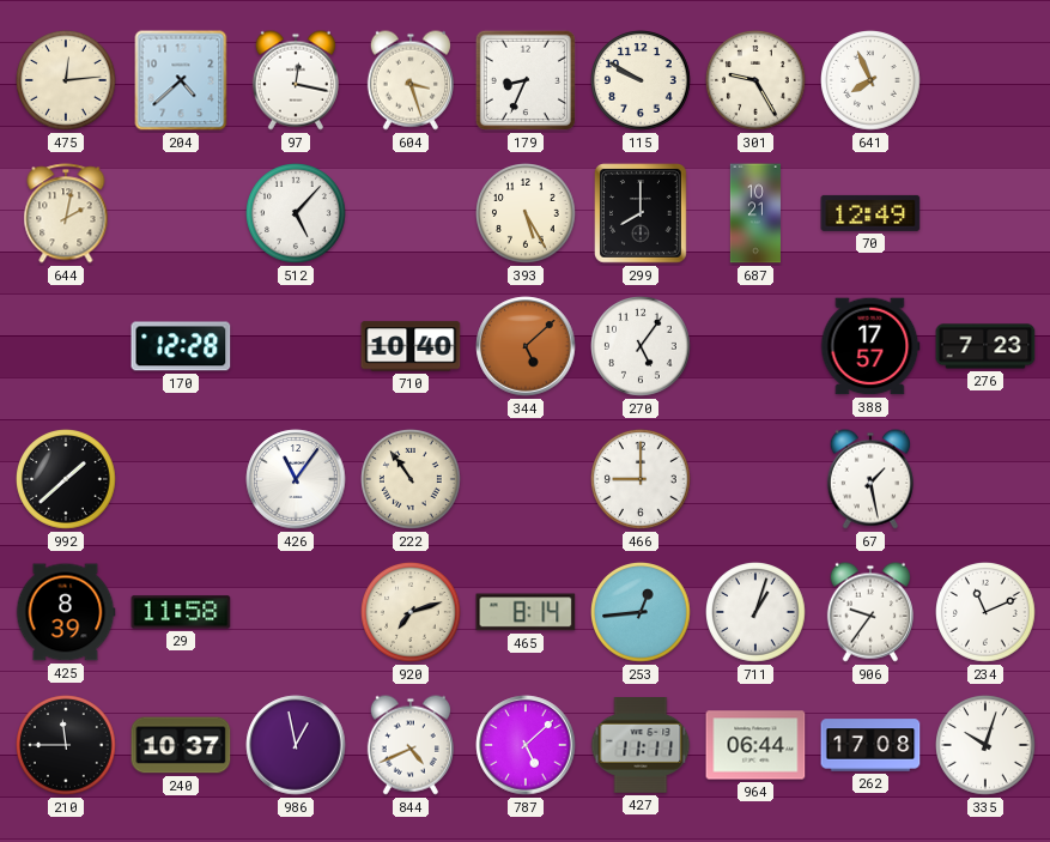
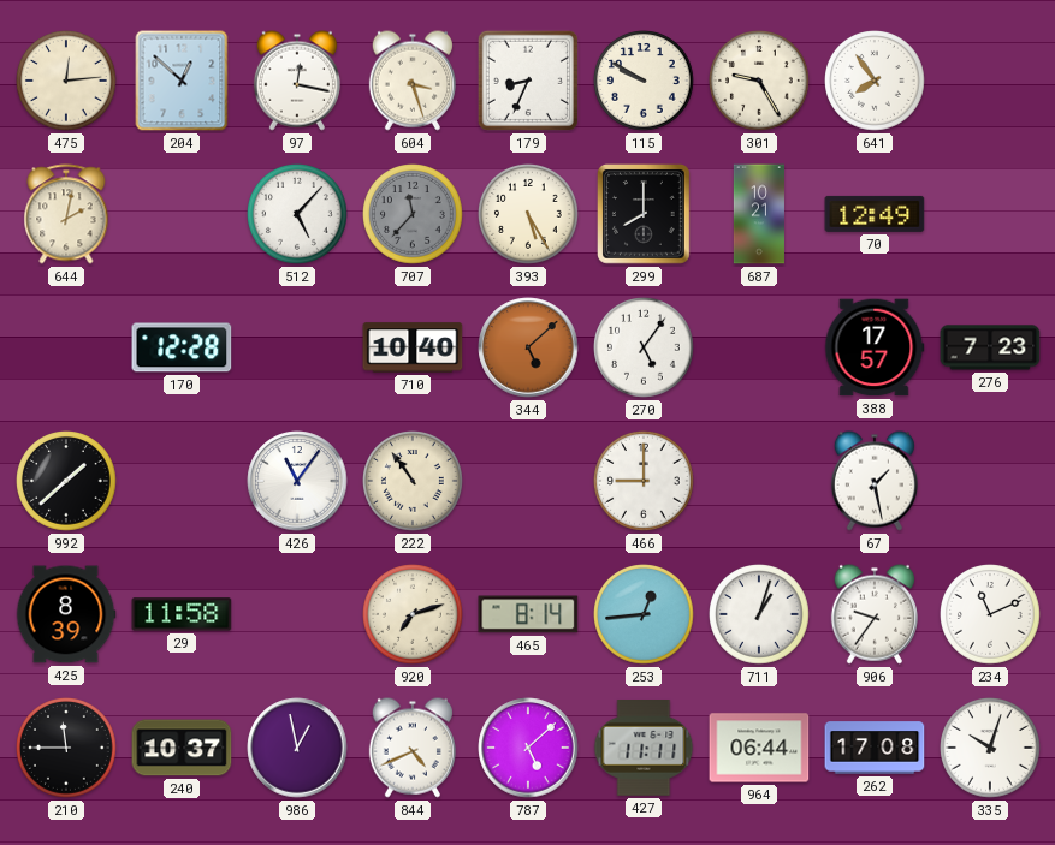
204: 4:38 -> 12:52
641: 7:56 -> 7:54
707: none -> 11:37
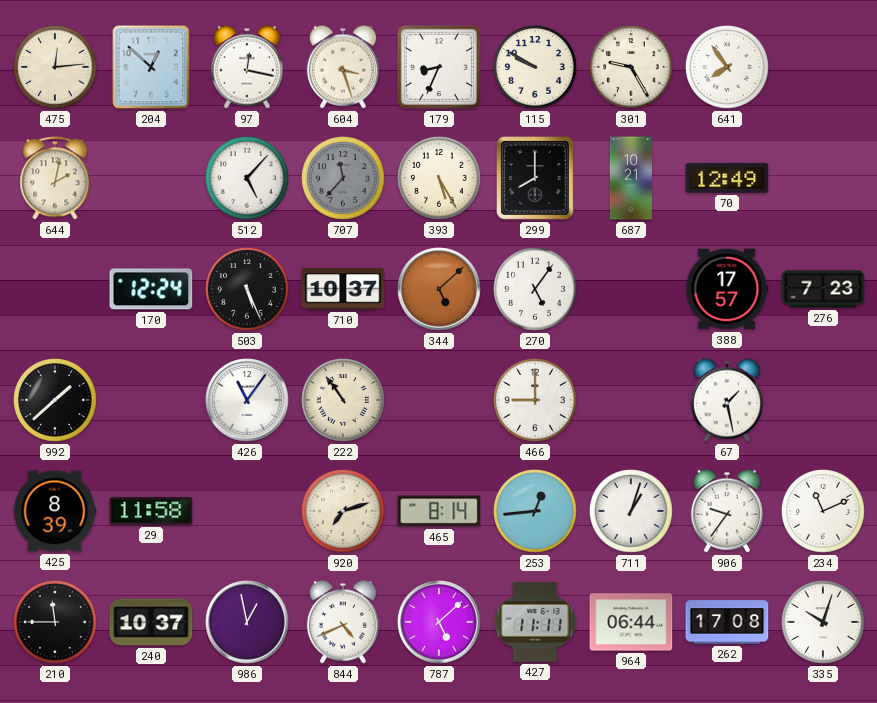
170: 12:28 -> 12:24
503: none -> 5:26
710: 10:40 -> 10:37
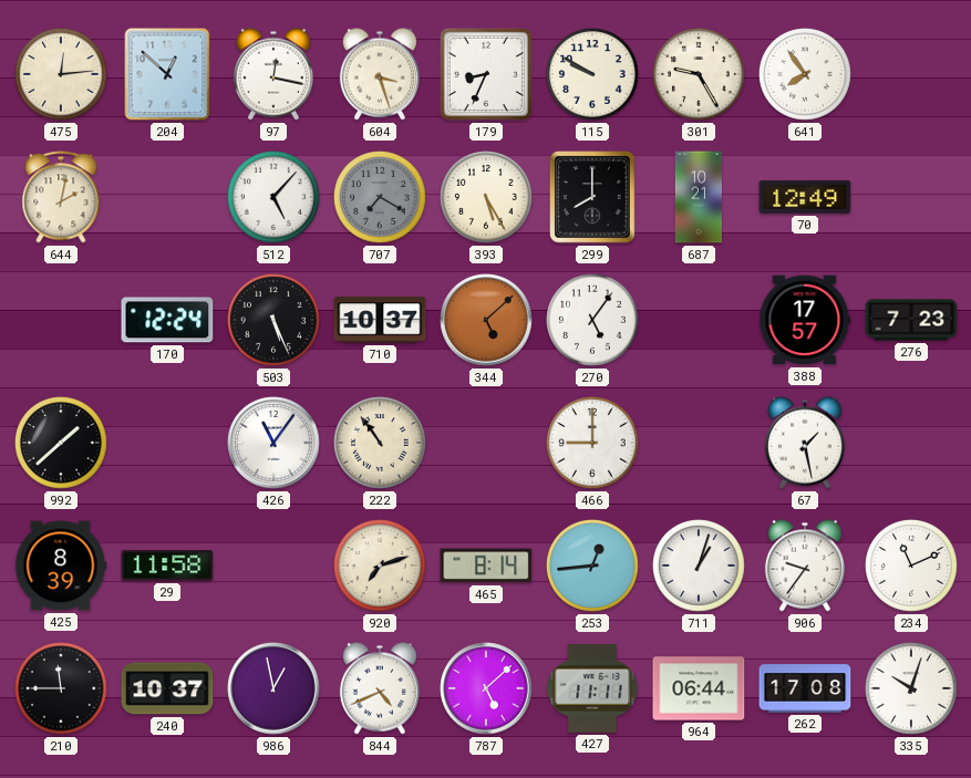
707: 11:37 -> 7:20
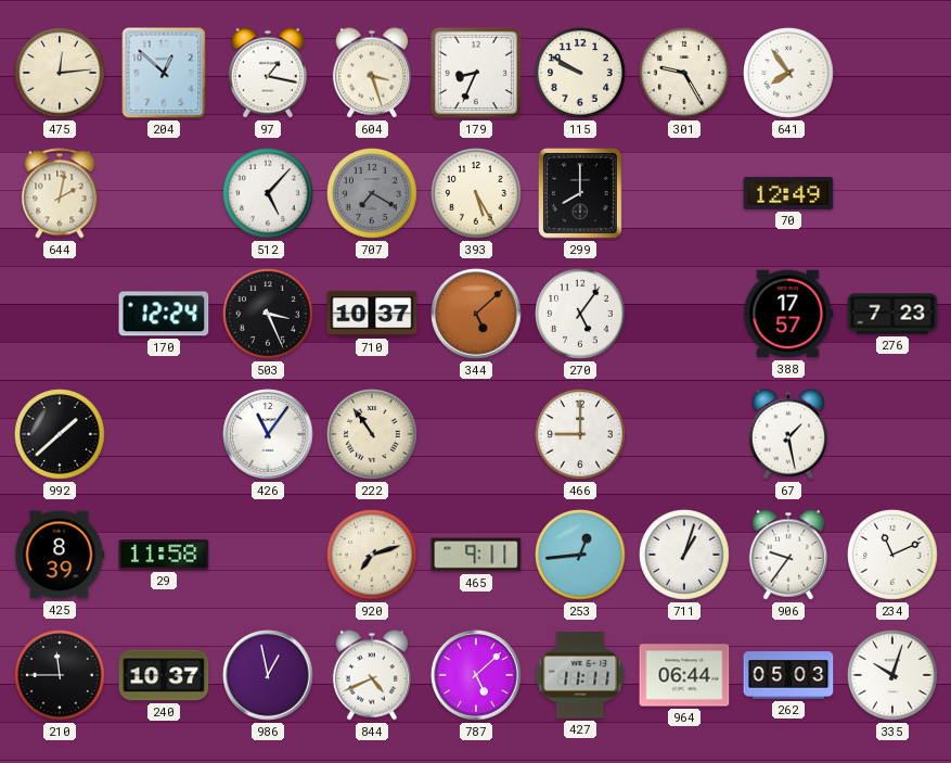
97: 12:17 -> 1:17
687: 10:21 -> none
503: 5:26 -> 3:26
465: 8:14 -> 9:11
262: 17:08 -> 05:03
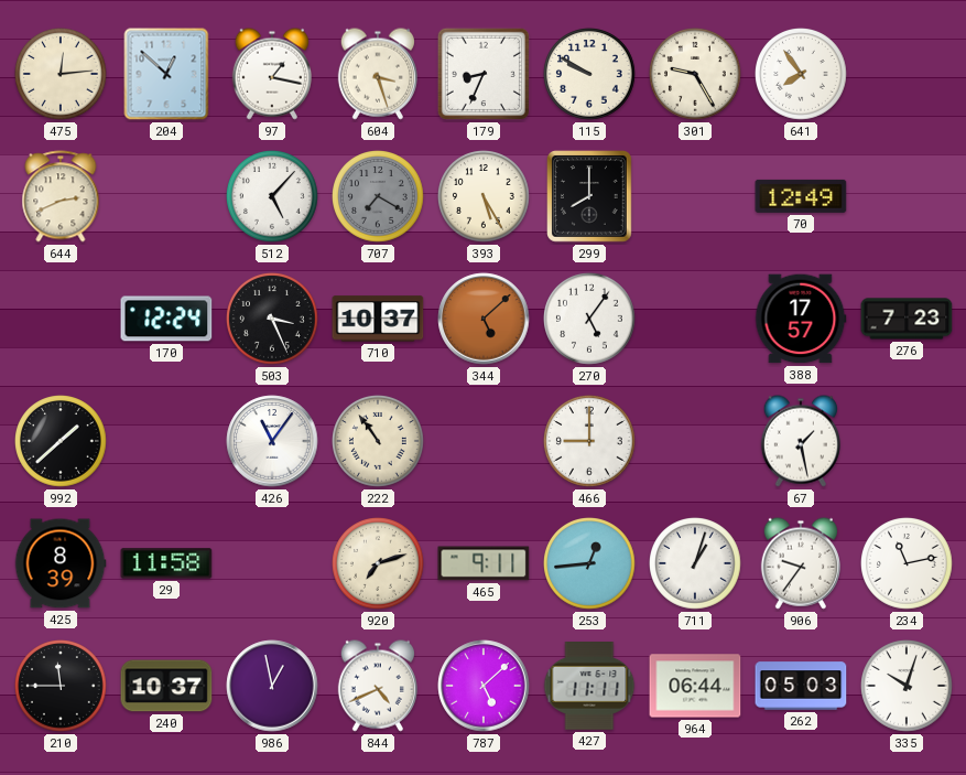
644: 2:02 -> 2:41
234: 11:11 -> 11:13
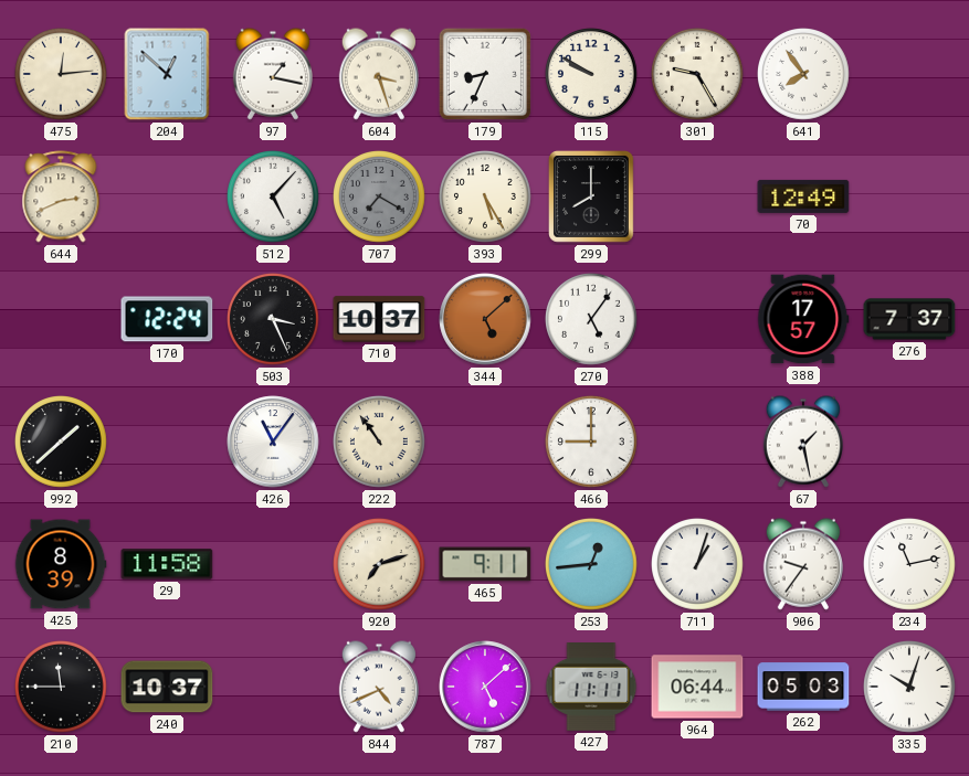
276: 7:23 -> 7:37
986: 12:58 -> none
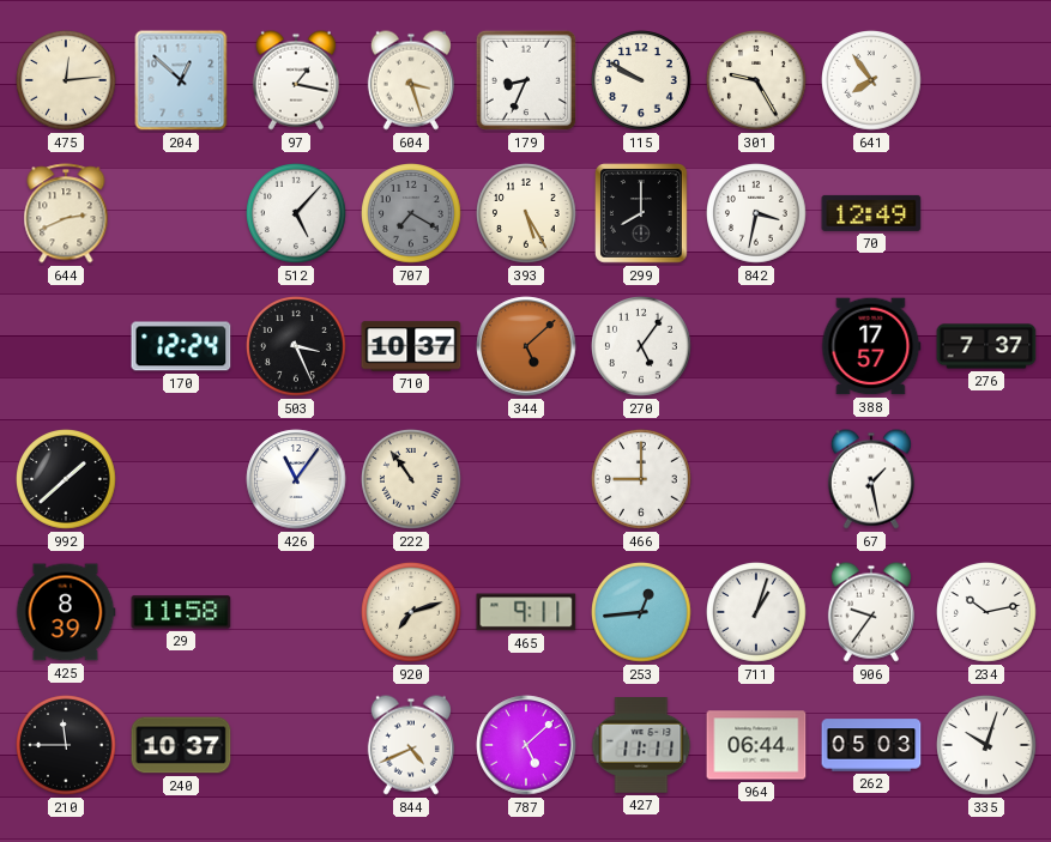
842: none -> 3:32
234: 11:13 -> 10:13
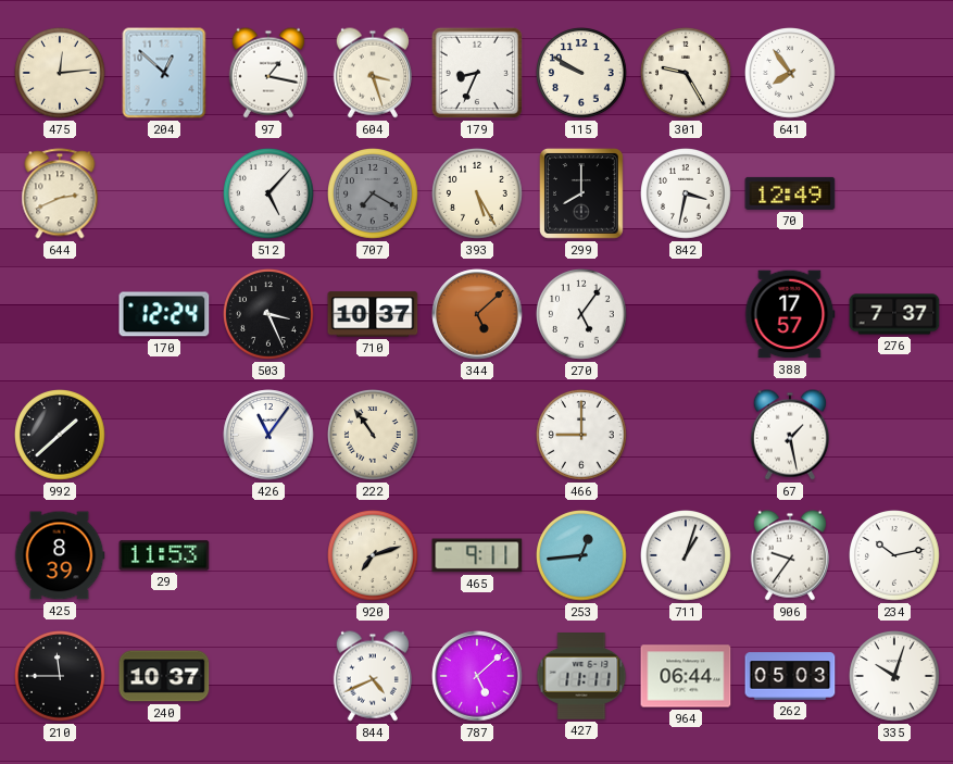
29: 11:58 -> 11:53
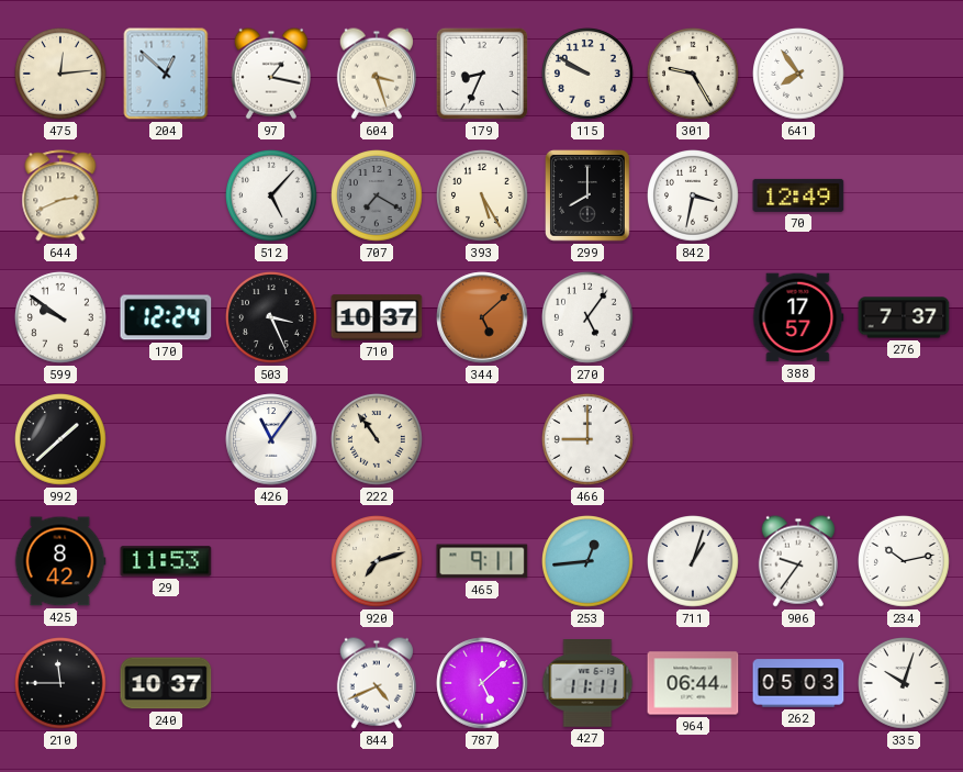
599: none -> 9:51
67: 1:28 -> none
425: 8:39 -> 8:42
